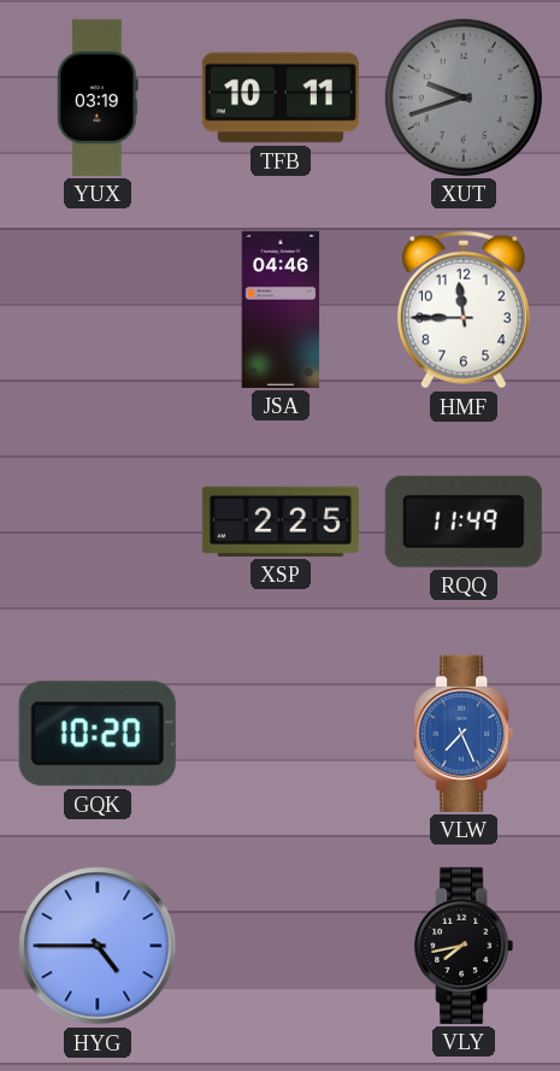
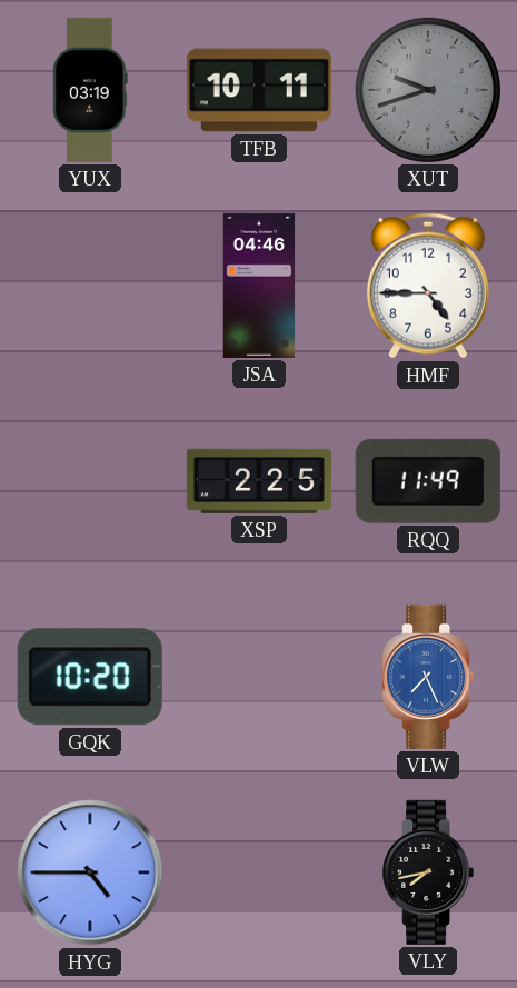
HMF: 11:45 -> 4:45
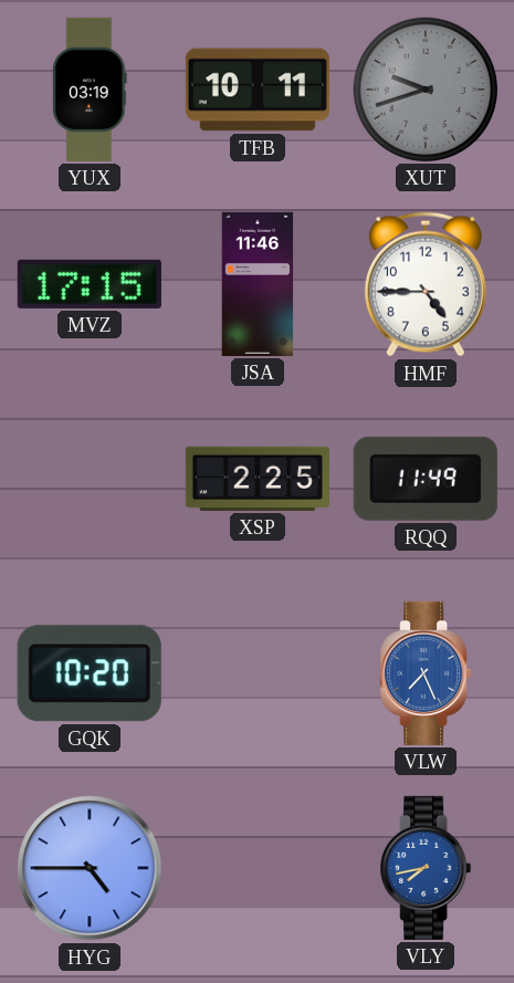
MVZ: none -> 17:15
JSA: 04:46 -> 11:46
VLY dial: black -> blue
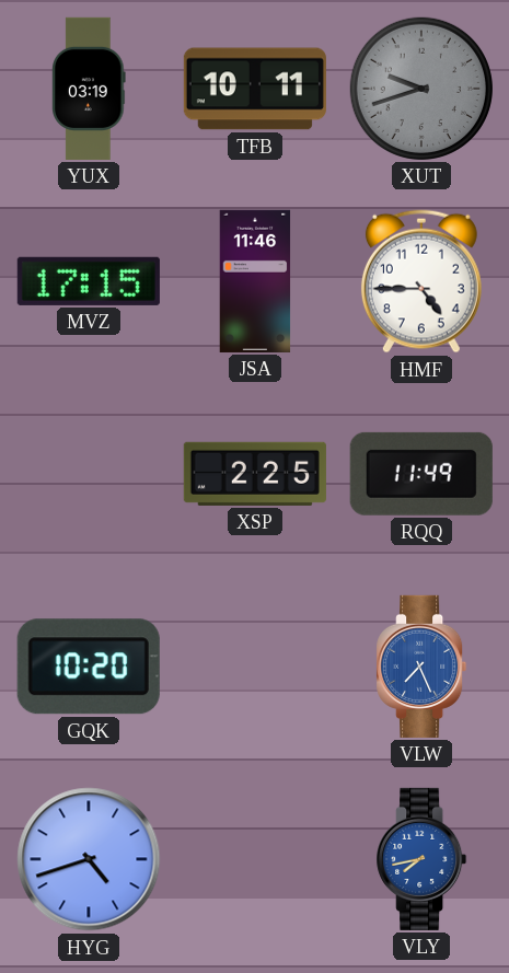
HYG: 4:45 -> 4:42
